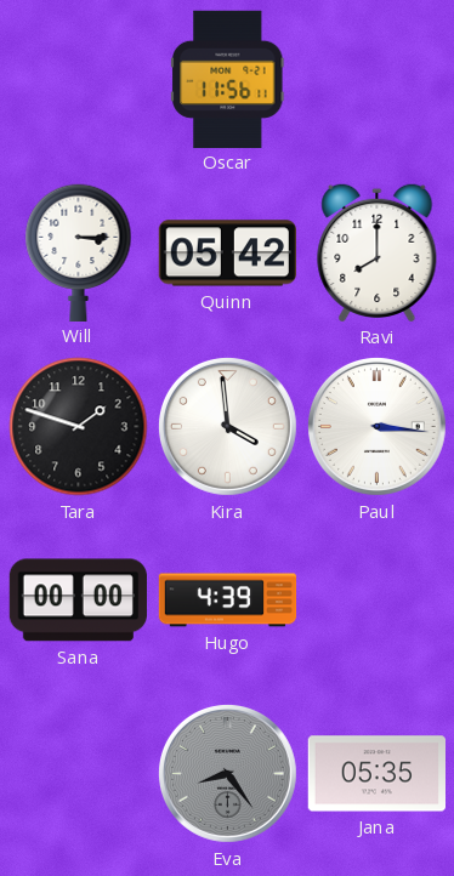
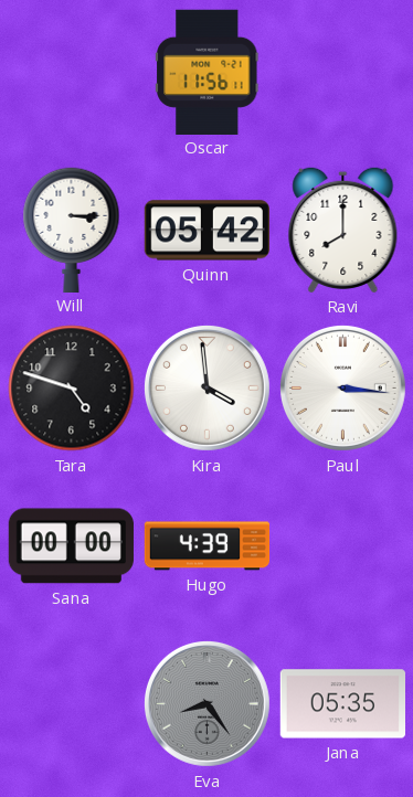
Tara: 1:48 -> 4:48
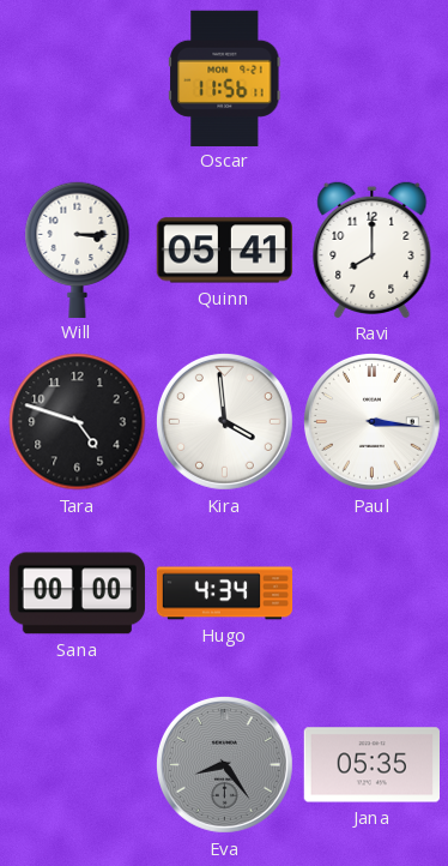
Quinn: 05:42 -> 05:41
Hugo: 4:39 -> 4:34
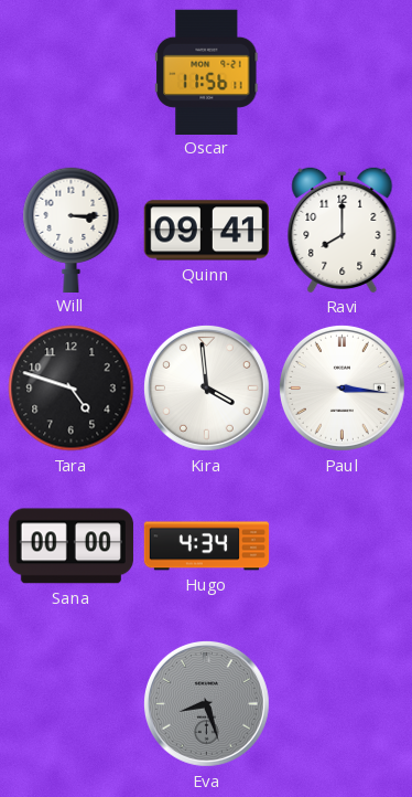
Quinn: 05:41 -> 09:41
Eva: 8:24 -> 8:27
Jana: 05:35 -> none
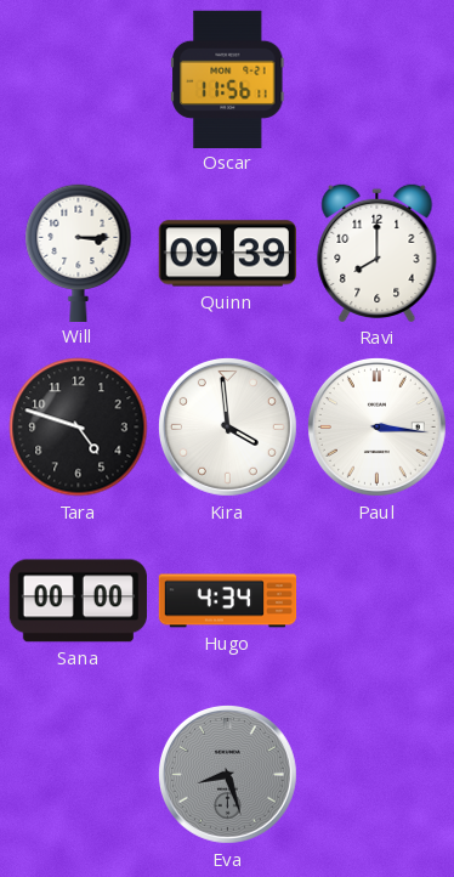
Quinn: 09:41 -> 09:39
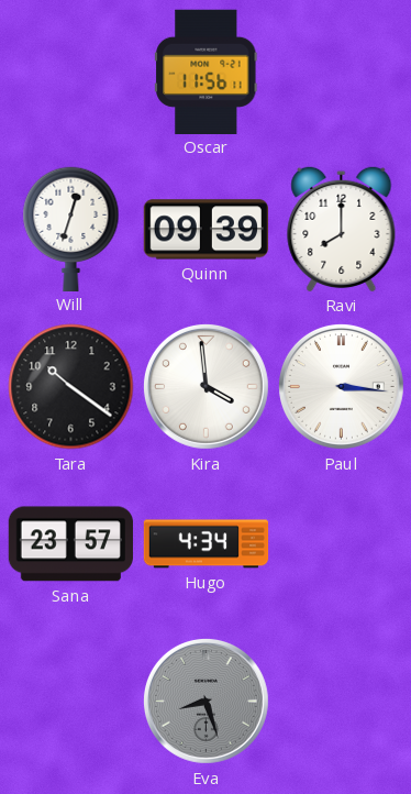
Will: 3:15 -> 12:33
Tara: 4:48 -> 10:21
Sana: 00:00 -> 23:57
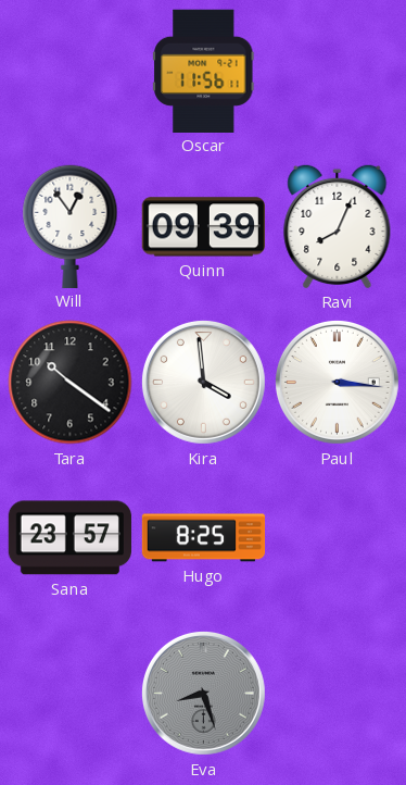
Will: 12:33 -> 12:54
Ravi: 8:00 -> 8:04
Hugo: 4:34 -> 8:25
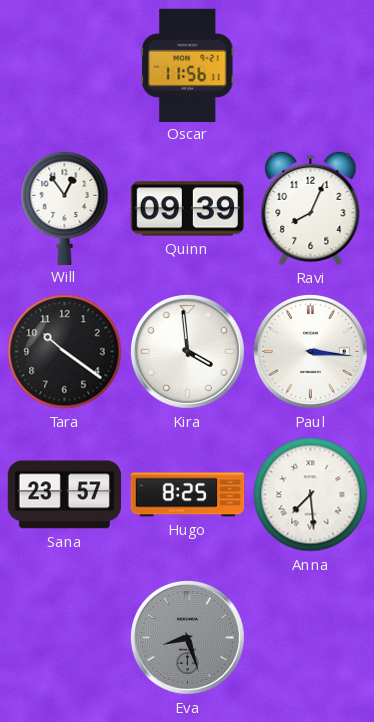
Anna: none -> 7:29
